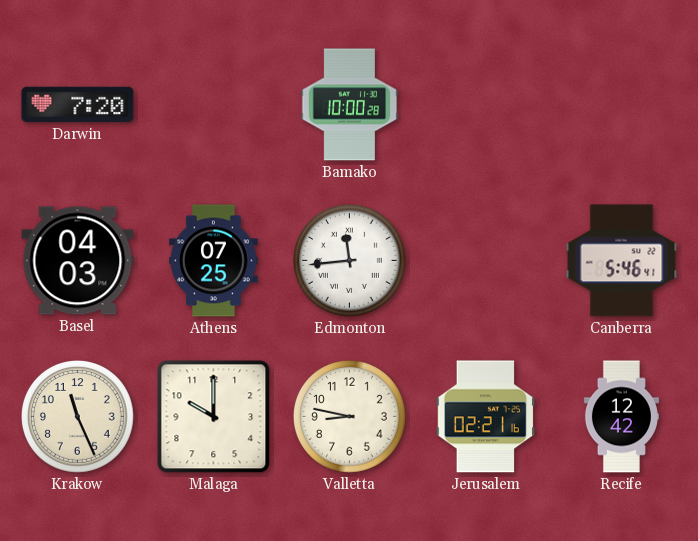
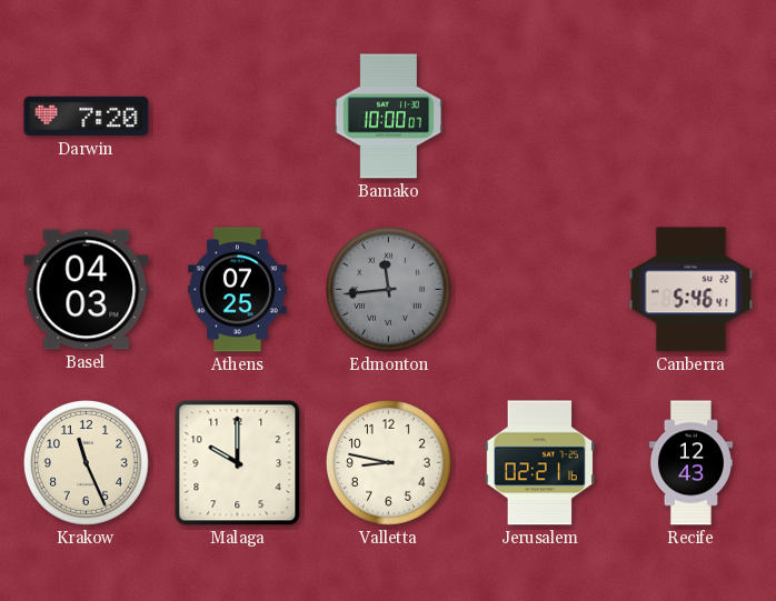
Bamako: 10:00:28 -> 10:00:07
Edmonton dial: white -> grey
Recife: 12:42 -> 12:43
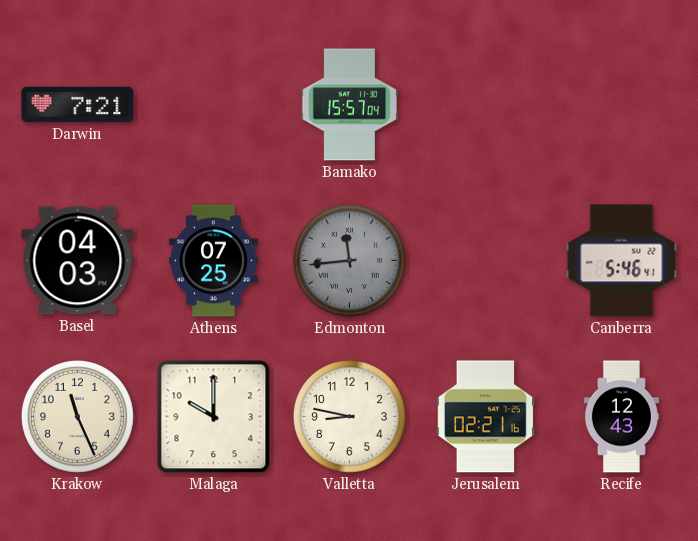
Darwin: 7:20 -> 7:21
Bamako: 10:00 -> 15:57
